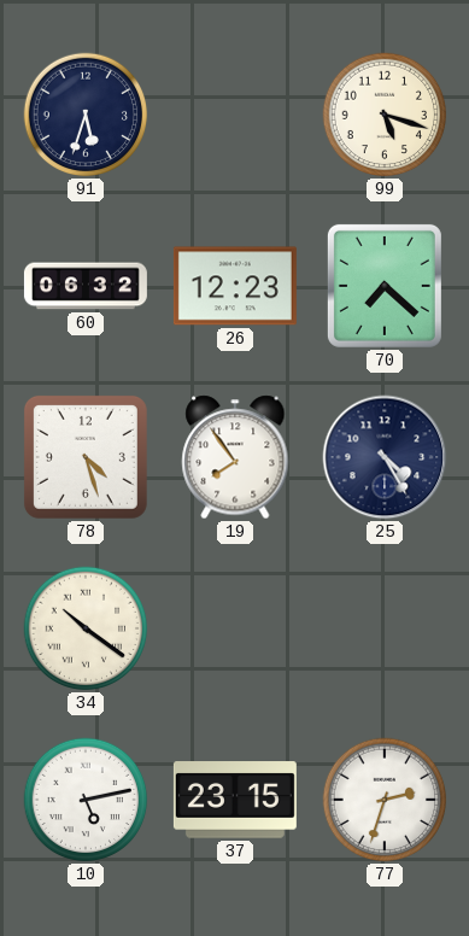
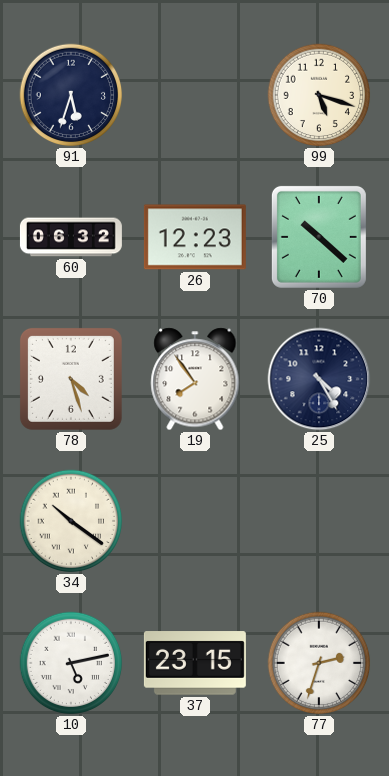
70: 7:22 -> 10:22
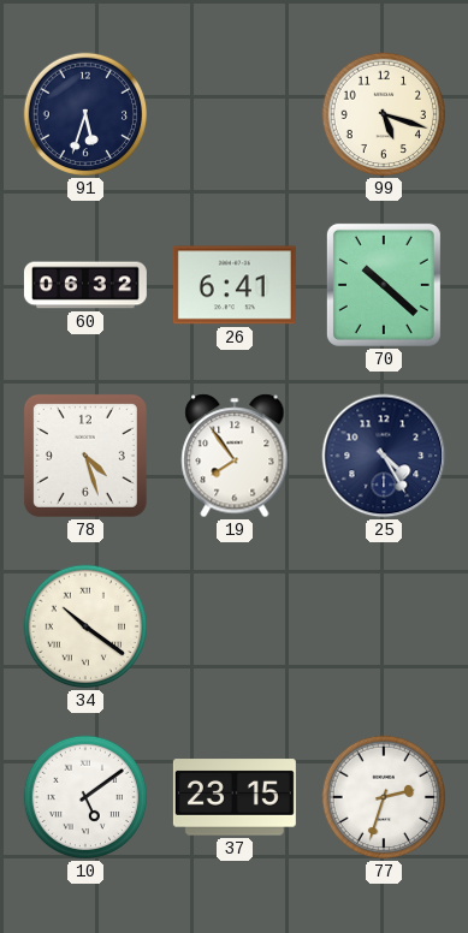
26: 12:23 -> 6:41
10: 5:13 -> 5:09
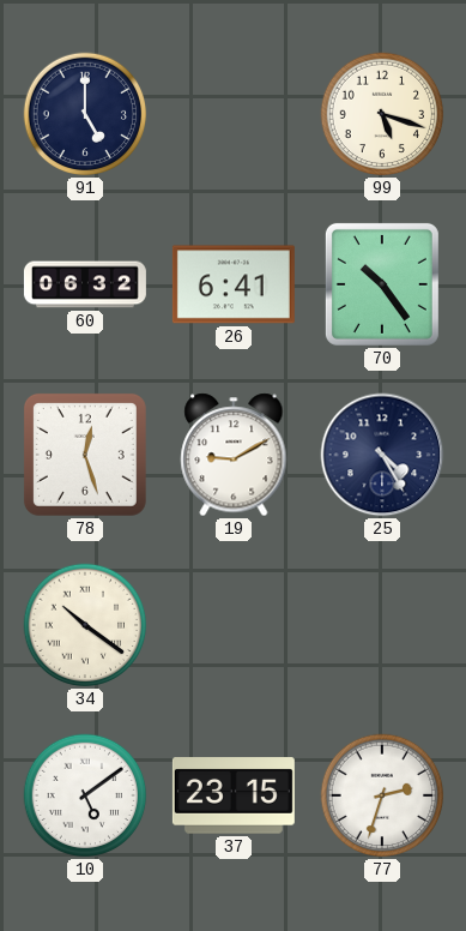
91: 5:33 -> 5:00
70: 10:22 -> 10:24
78: 4:27 -> 12:27
19: 7:54 -> 9:10
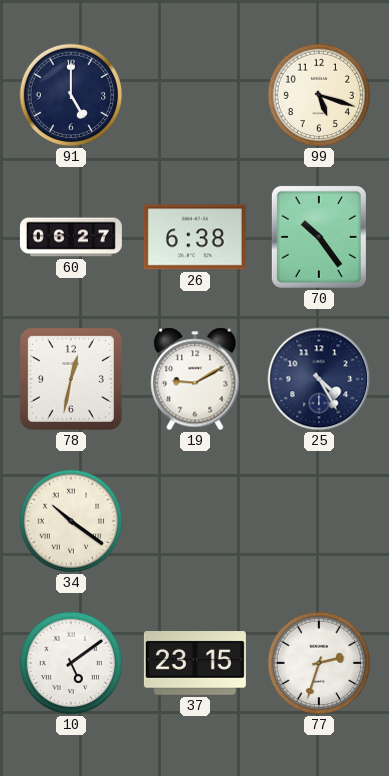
60: 06:32 -> 06:27
26: 6:41 -> 6:38
78: 12:27 -> 12:32
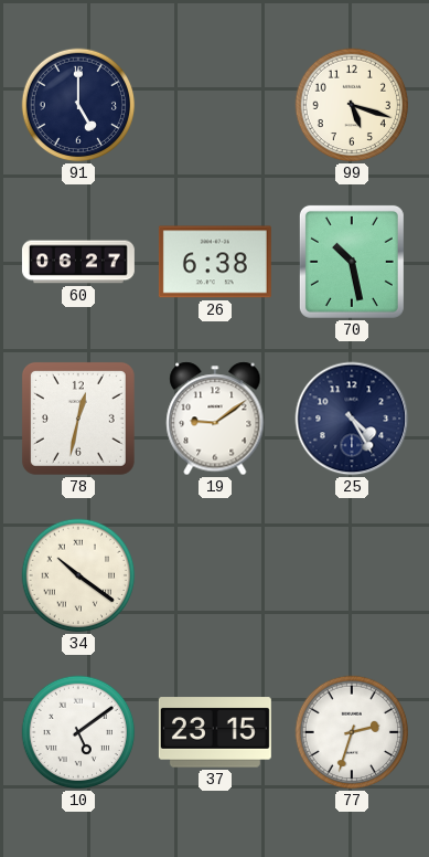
70: 10:24 -> 10:28
19: 9:10 -> 9:09
